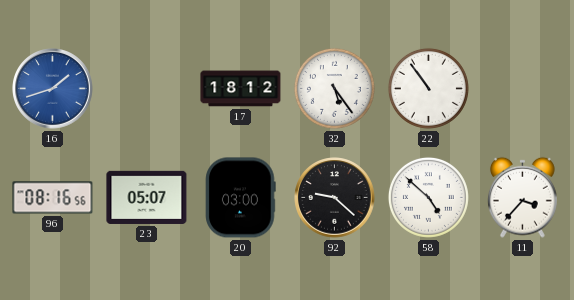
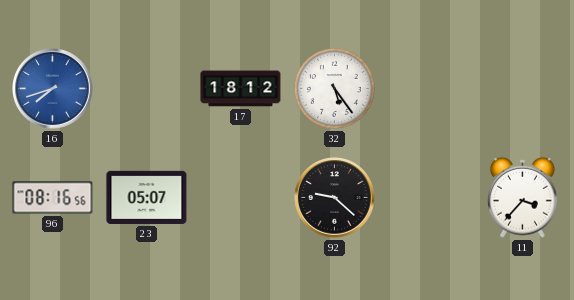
16: 1:42 -> 7:42
22: 10:54 -> none
20: 03:00 -> none
58: 4:52 -> none
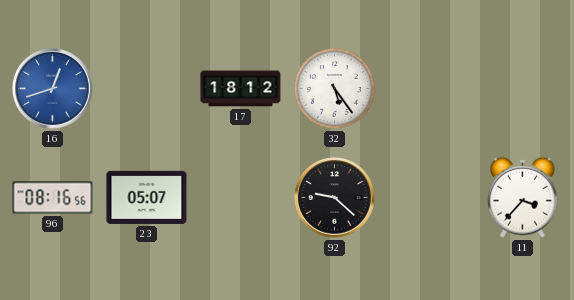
16: 7:42 -> 12:42
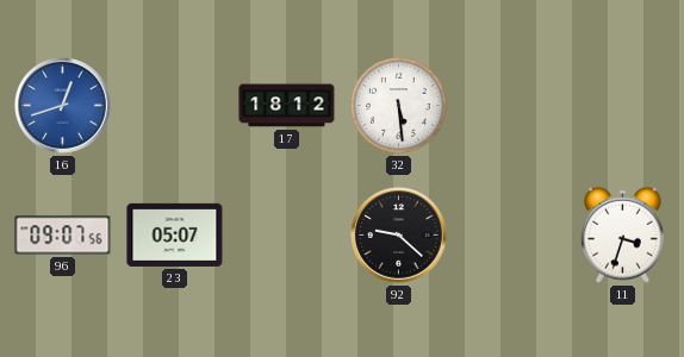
32: 5:24 -> 5:29
96: 08:16 -> 09:07
11: 3:37 -> 3:33
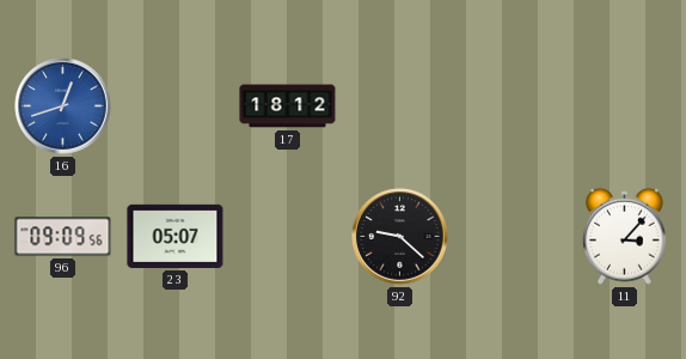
32: 5:29 -> none
96: 09:07 -> 09:09
11: 3:33 -> 3:07
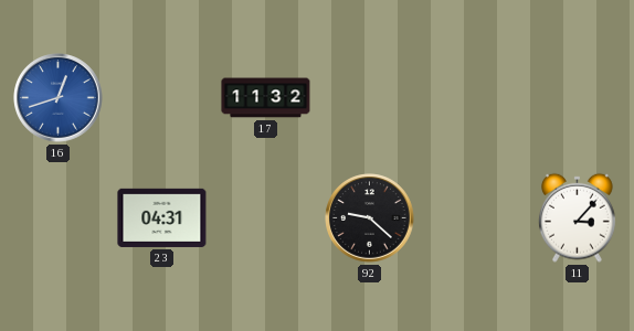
17: 18:12 -> 11:32
96: 09:09 -> none
23: 05:07 -> 04:31
